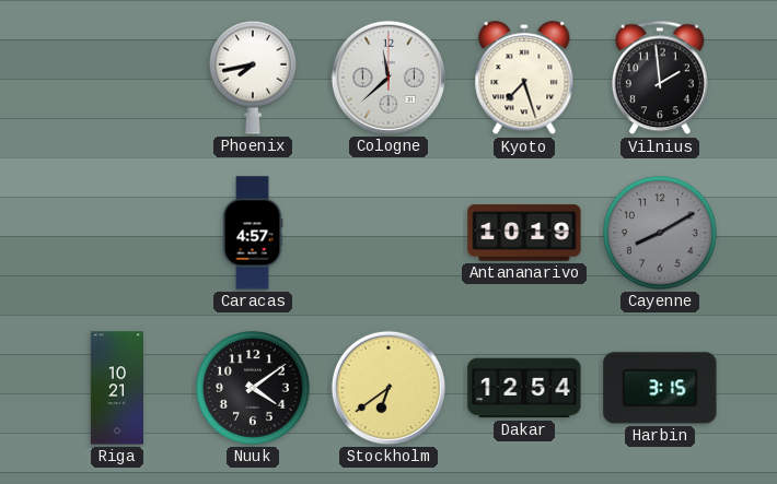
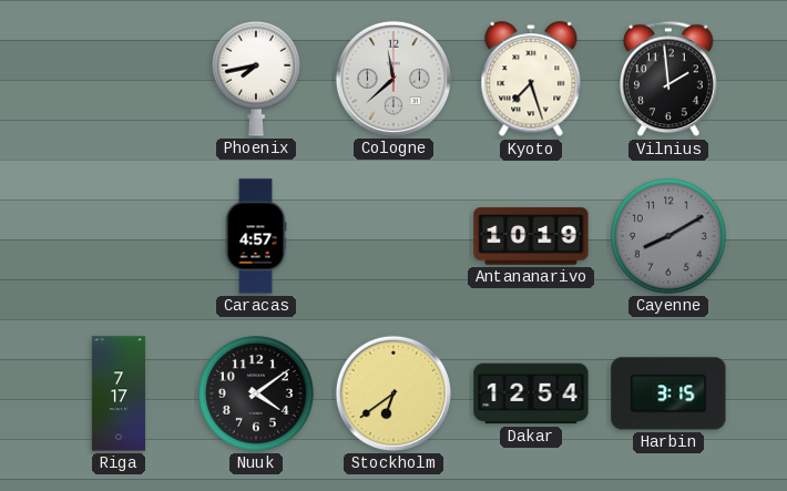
Riga: 10:21 -> 7:17
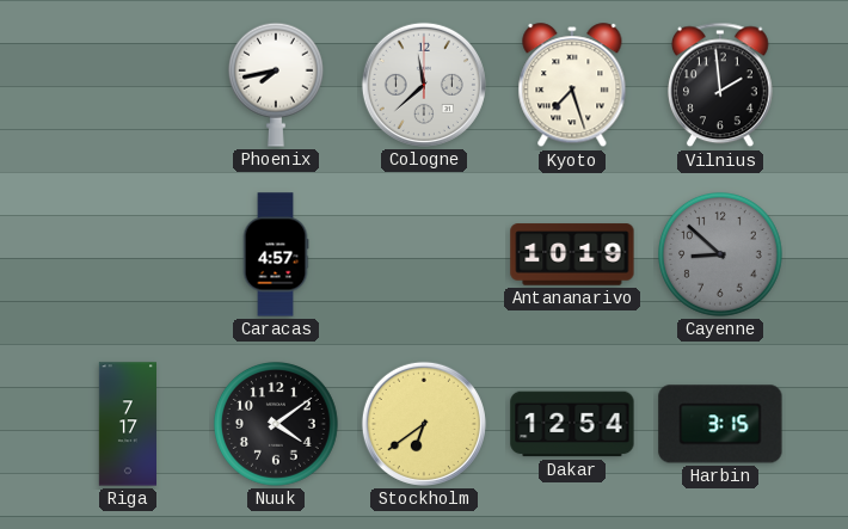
Cayenne: 8:10 -> 8:52
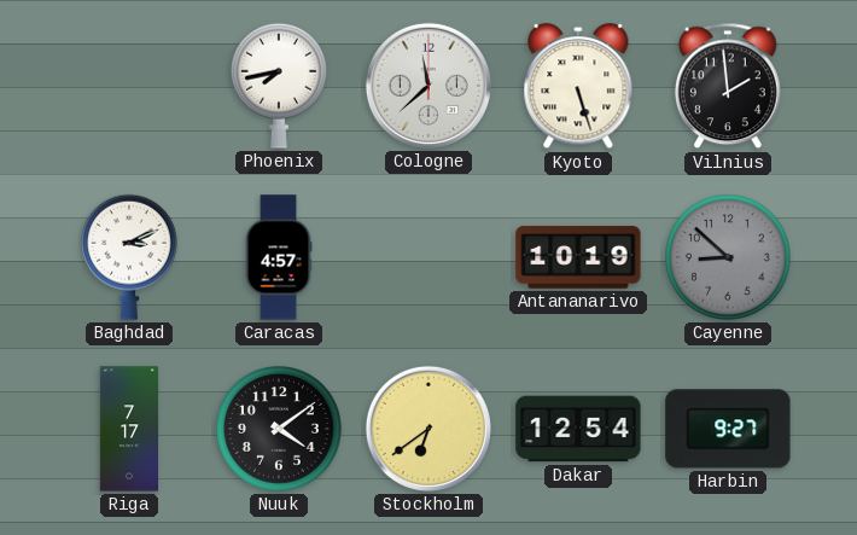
Kyoto: 7:27 -> 5:27
Baghdad: none -> 3:11
Harbin: 3:15 -> 9:27
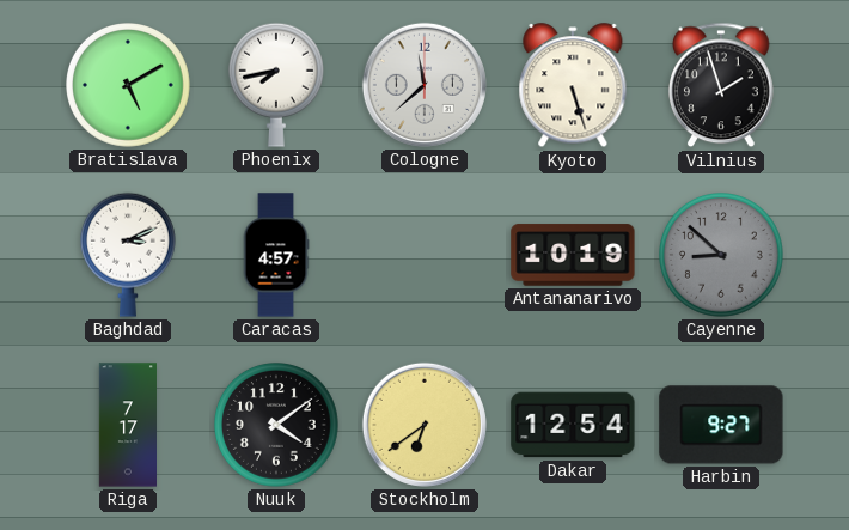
Bratislava: none -> 5:10
Vilnius: 1:59 -> 1:57
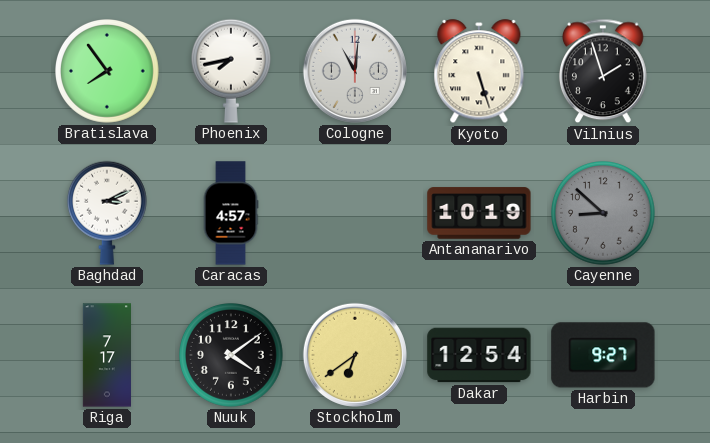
Bratislava: 5:10 -> 7:54
Cologne: 11:38 -> 11:01
